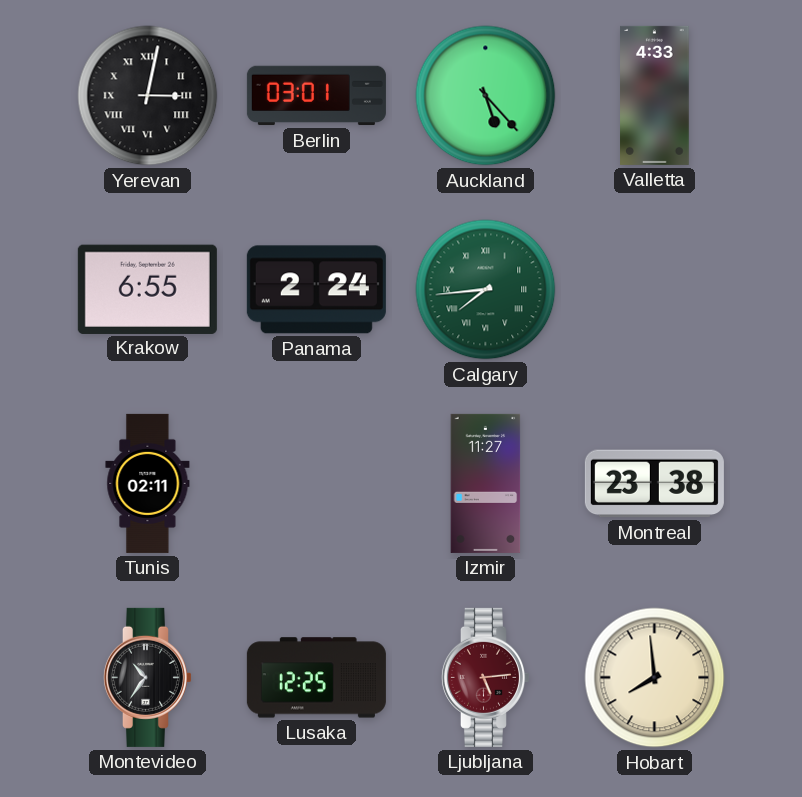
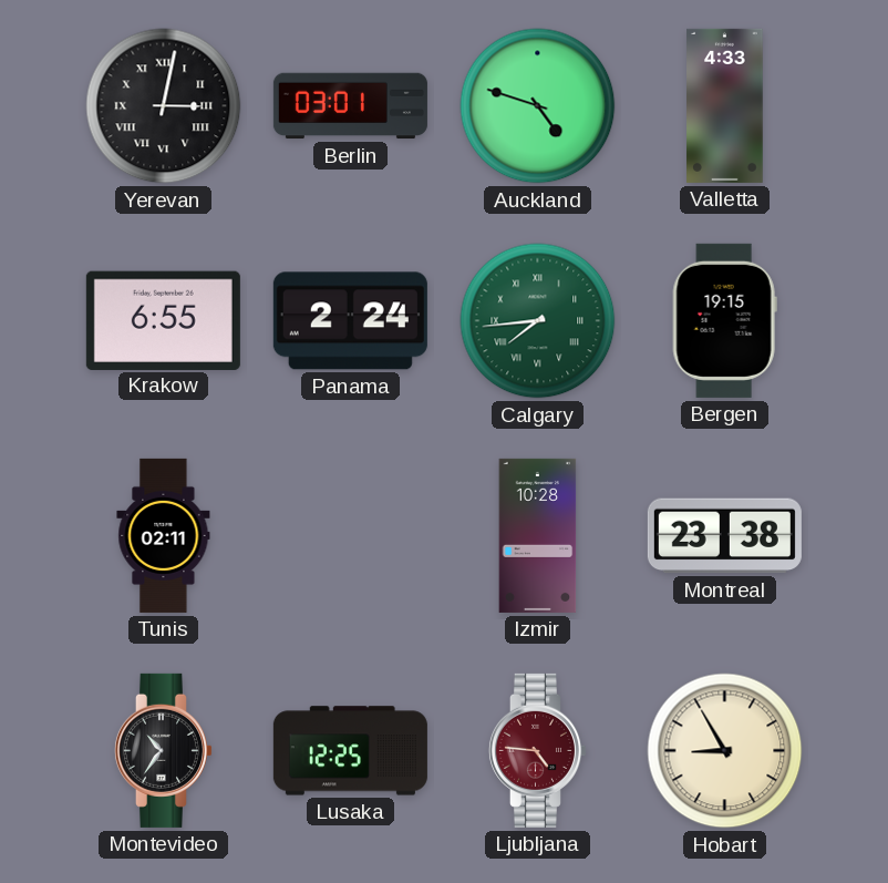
Auckland: 5:23 -> 4:48
Bergen: none -> 19:15
Izmir: 11:27 -> 10:28
Ljubljana: 5:14 -> 4:46
Hobart: 7:59 -> 8:55
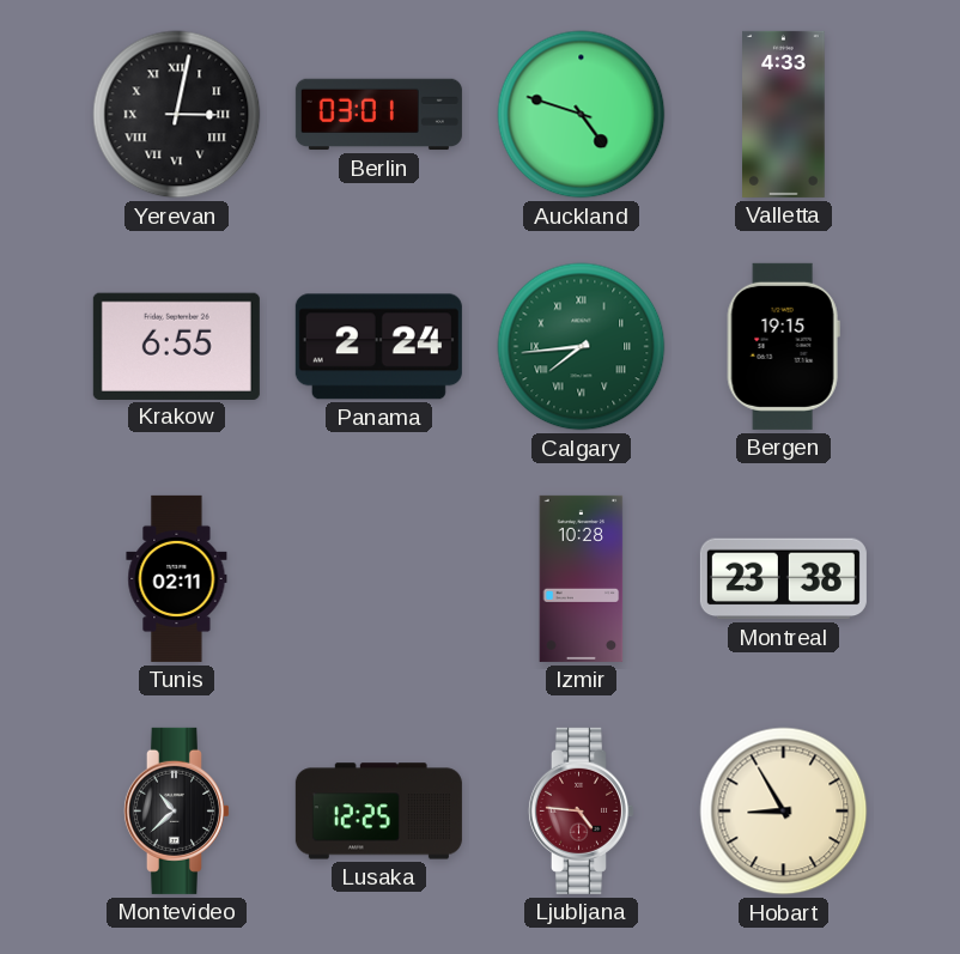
Montevideo: 10:36 -> 10:38
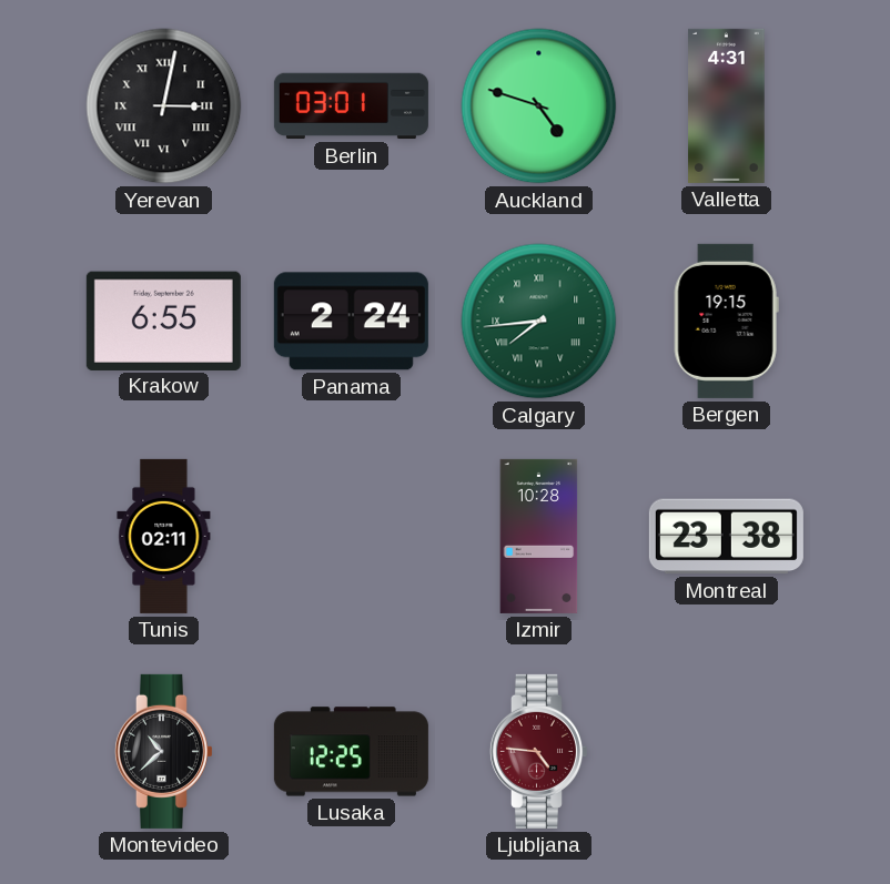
Valletta: 4:33 -> 4:31
Hobart: 8:55 -> none
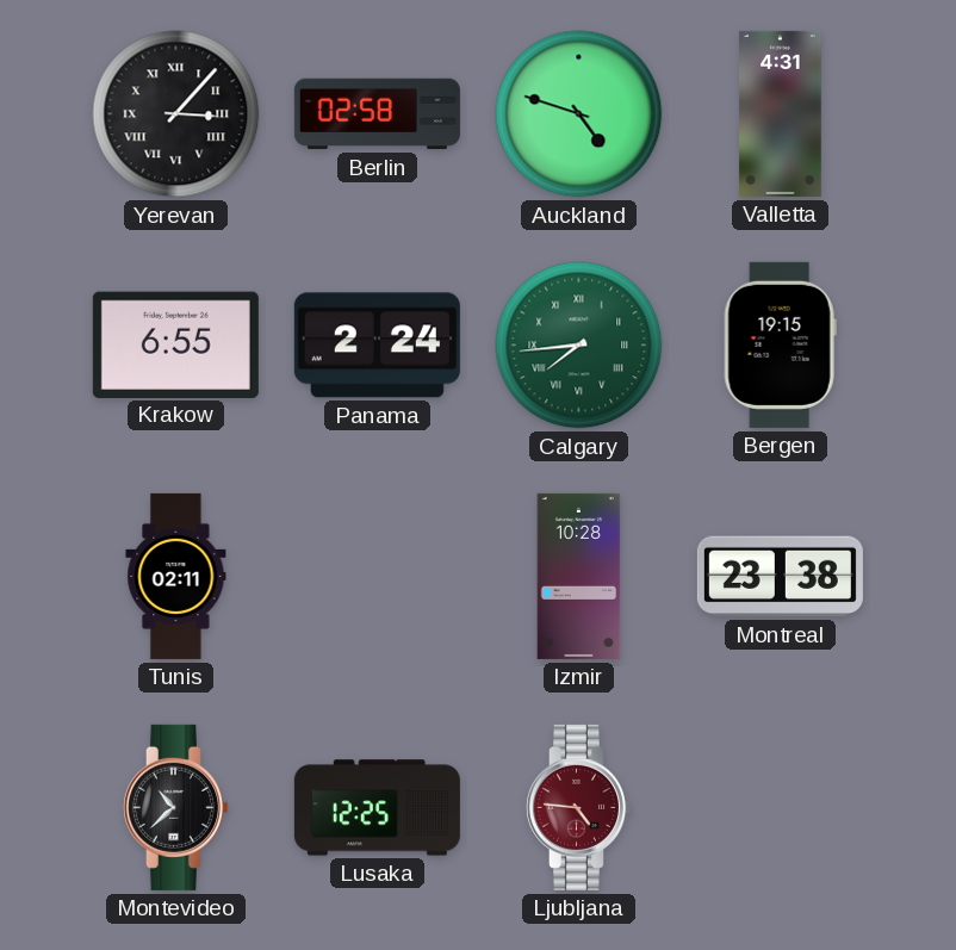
Yerevan: 3:02 -> 3:07
Berlin: 03:01 -> 02:58
